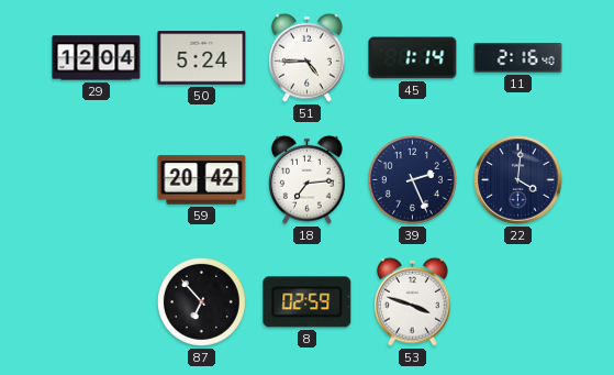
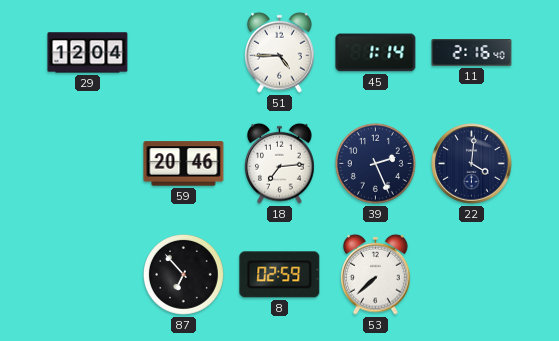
50: 5:24 -> none
59: 20:42 -> 20:46
53: 3:48 -> 7:38
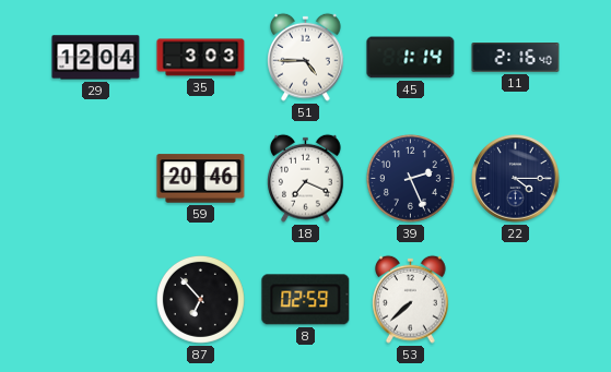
35: none -> 3:03
18: 7:14 -> 7:19
22: 4:01 -> 4:15
